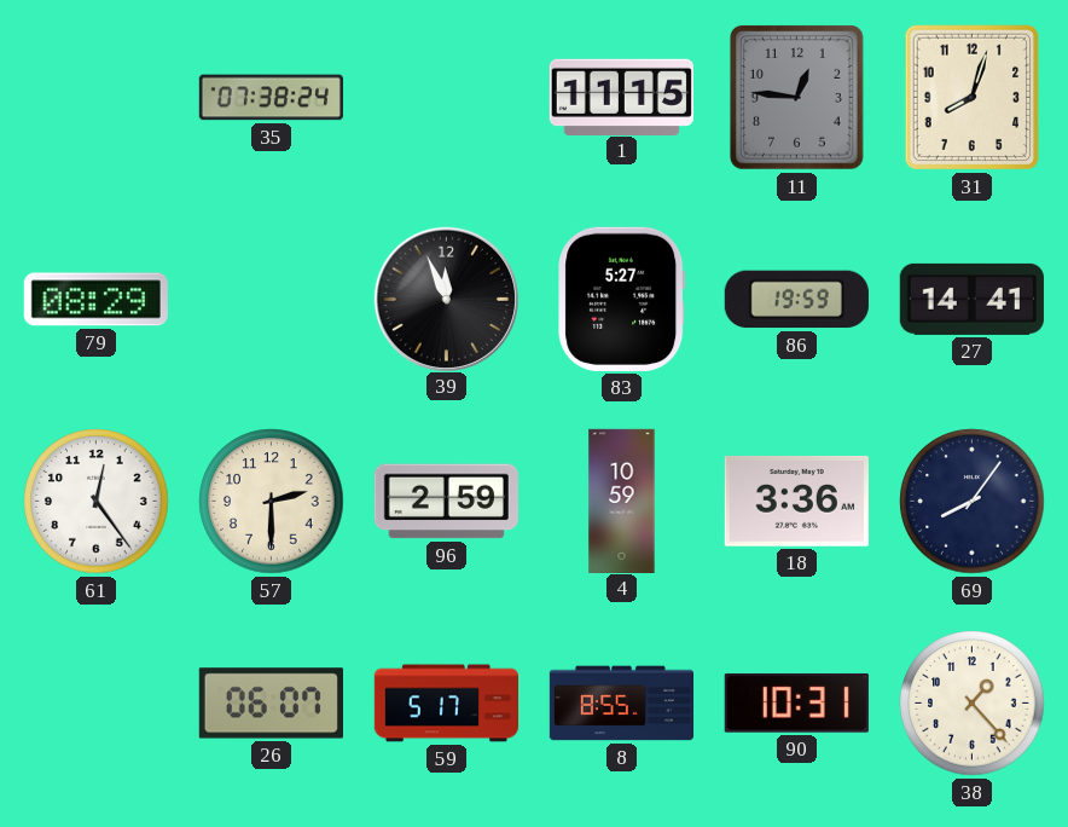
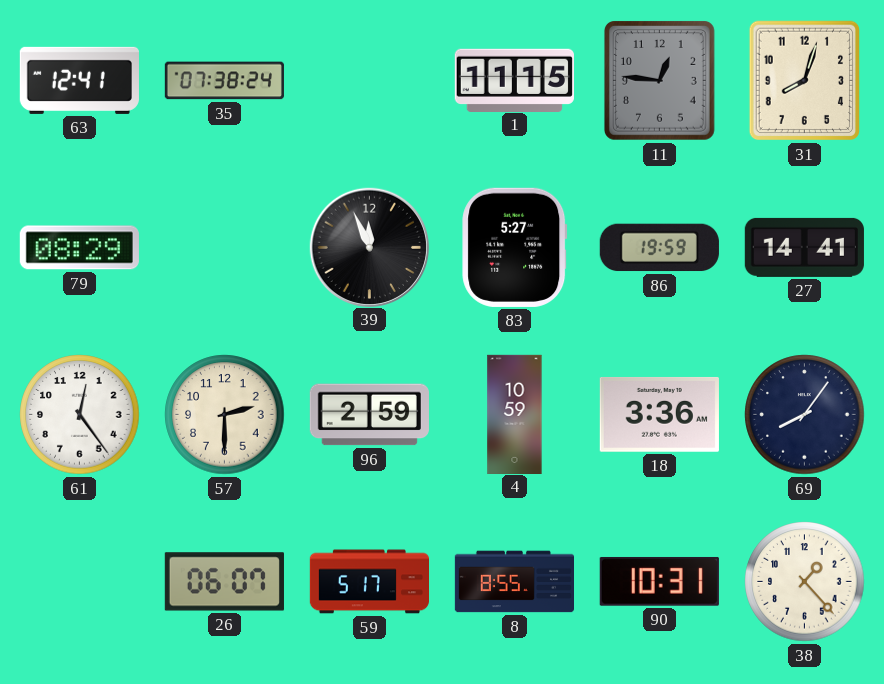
63: none -> 12:41
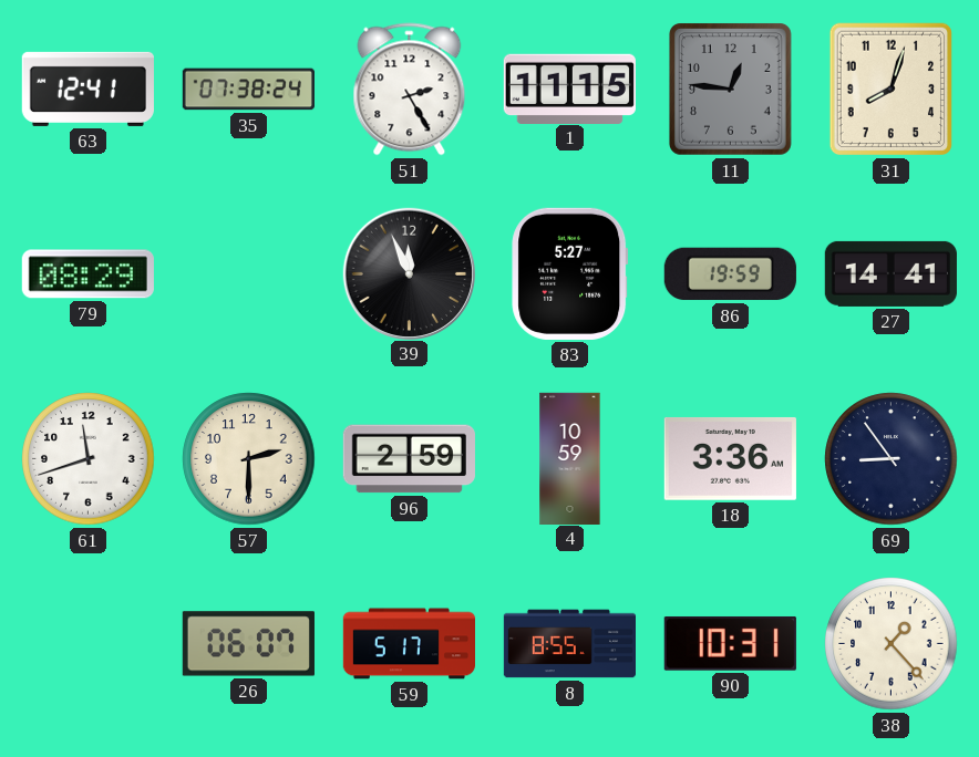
51: none -> 2:25
61: 12:24 -> 11:42
69: 8:06 -> 8:54
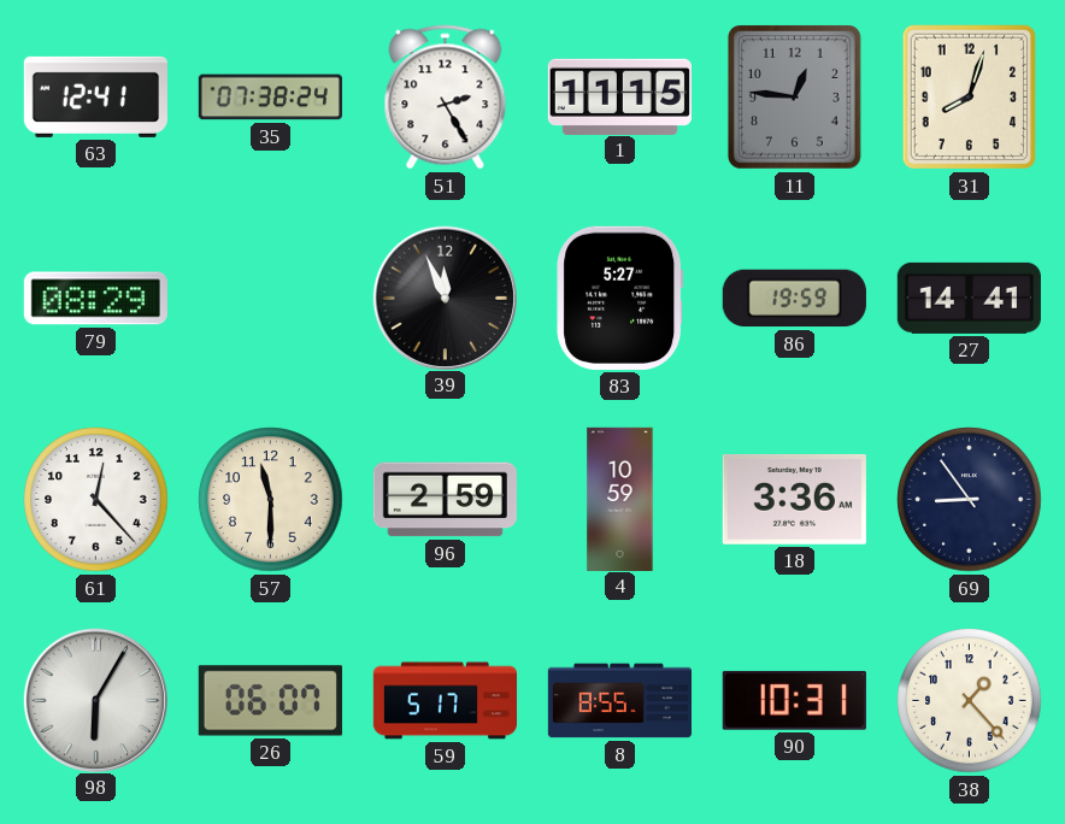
61: 11:42 -> 12:23
57: 2:30 -> 11:30
98: none -> 6:05
